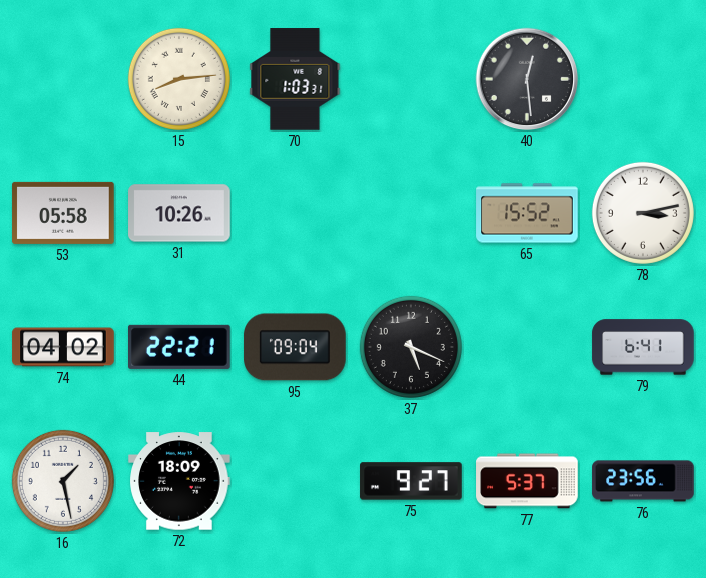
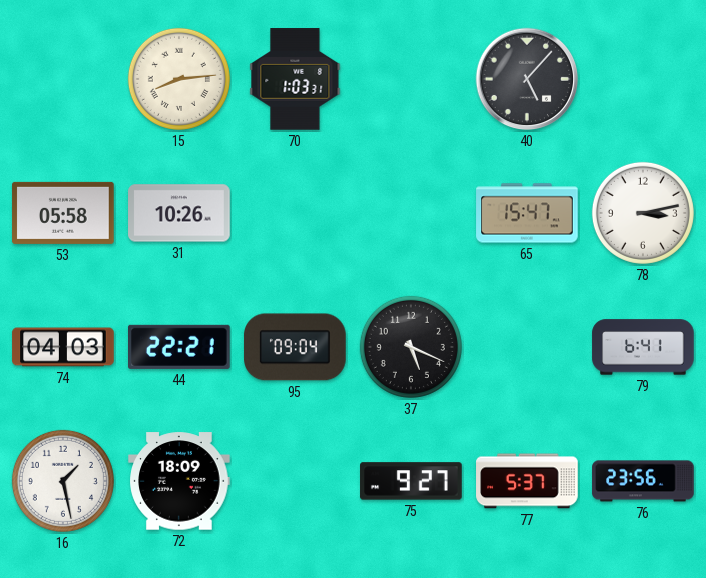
40: 12:29 -> 5:07
65: 15:52 -> 15:47
74: 04:02 -> 04:03
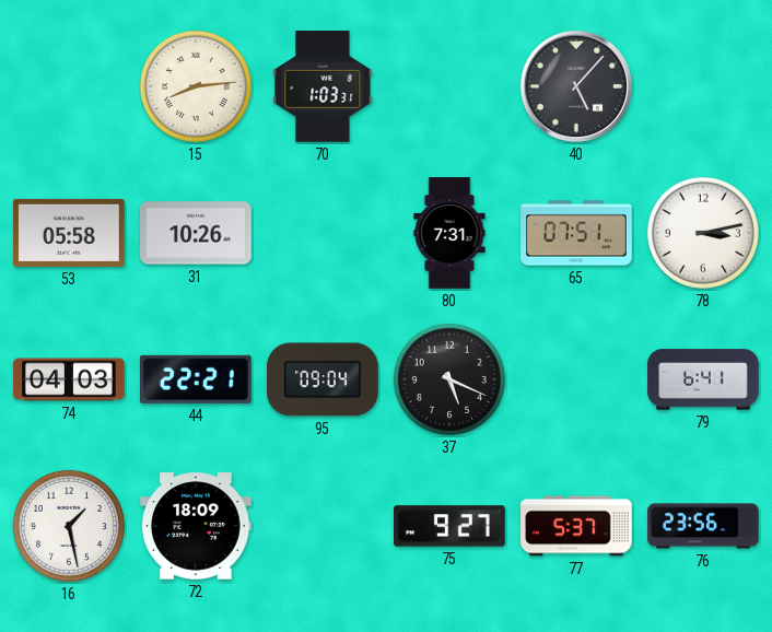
80: none -> 7:31
65: 15:47 -> 07:51
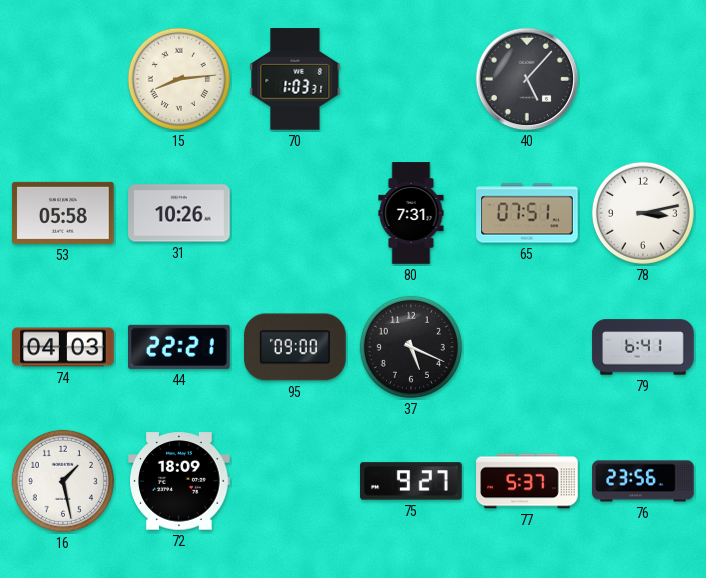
95: 09:04 -> 09:00
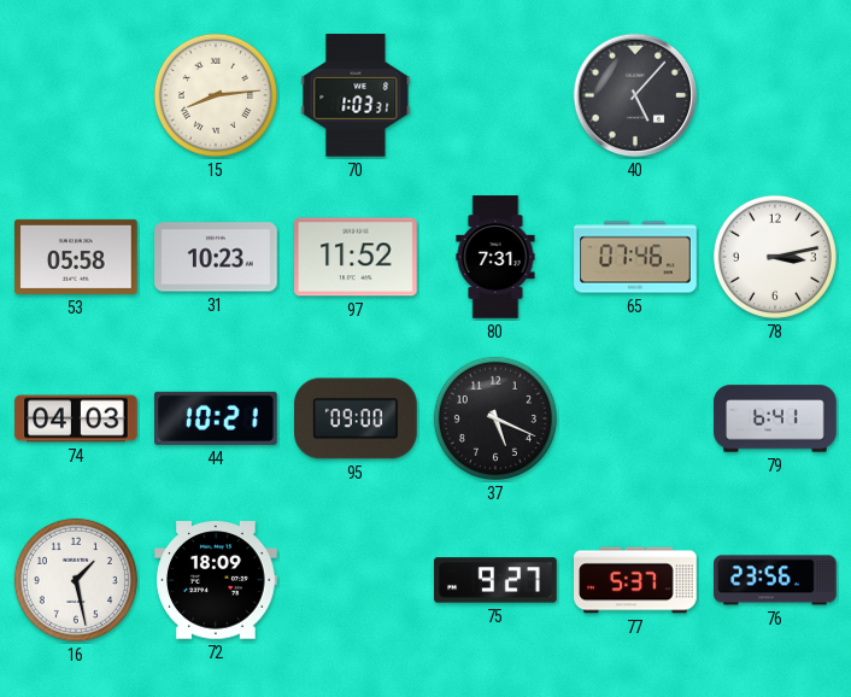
31: 10:26 -> 10:23
97: none -> 11:52
65: 07:51 -> 07:46
44: 22:21 -> 10:21
